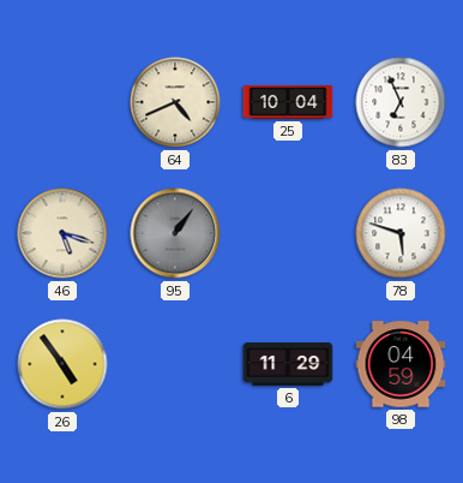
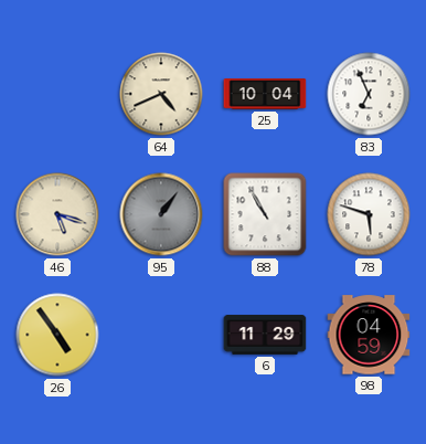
88: none -> 10:55
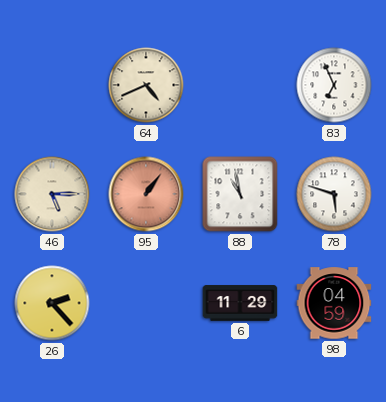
25: 10:04 -> none
46: 5:18 -> 5:15
95 dial: grey -> salmon
88: 10:55 -> 10:58
26: 4:54 -> 2:23
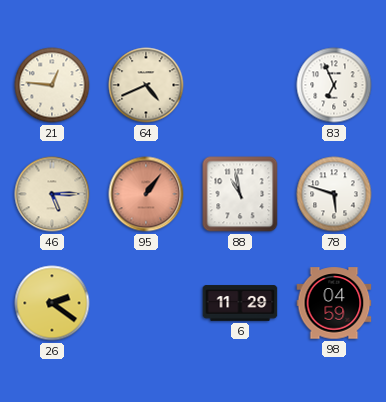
21: none -> 12:46
26: 2:23 -> 2:21
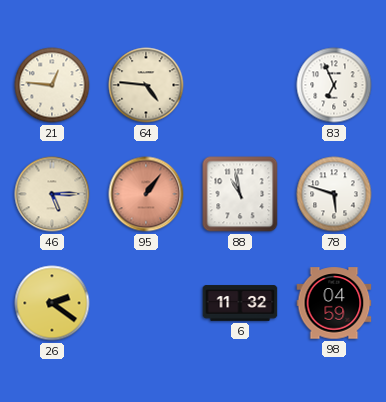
64: 4:41 -> 4:46
6: 11:29 -> 11:32
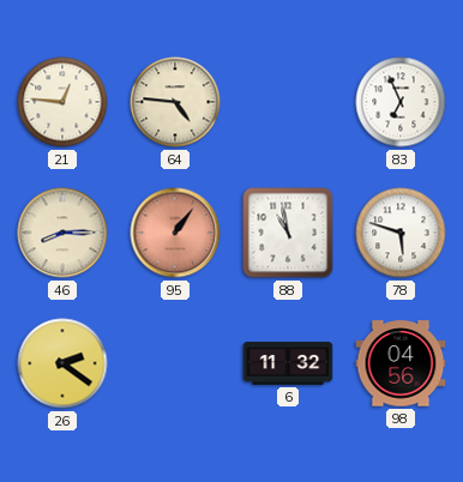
46: 5:15 -> 8:15
98: 04:59 -> 04:56
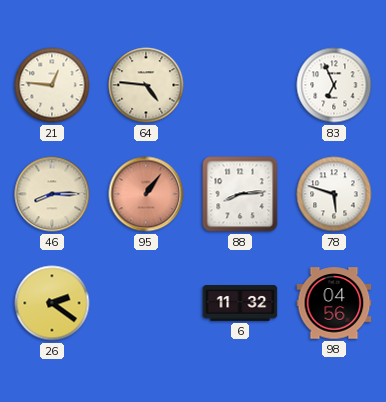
88: 10:58 -> 8:14
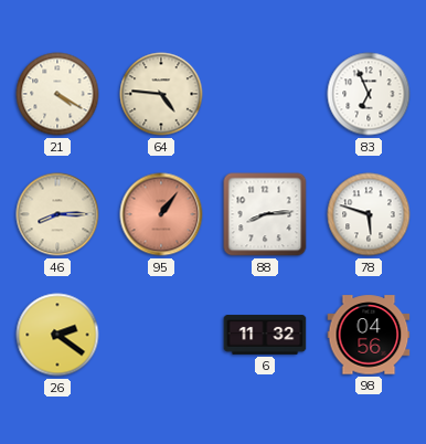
21: 12:46 -> 4:20
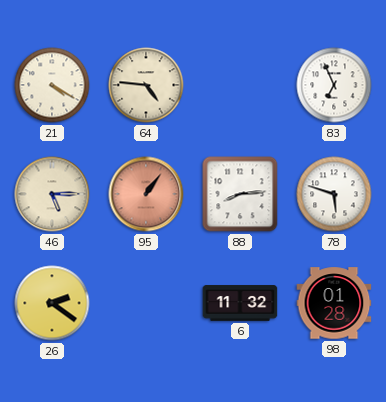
46: 8:15 -> 5:15
98: 04:56 -> 01:28
